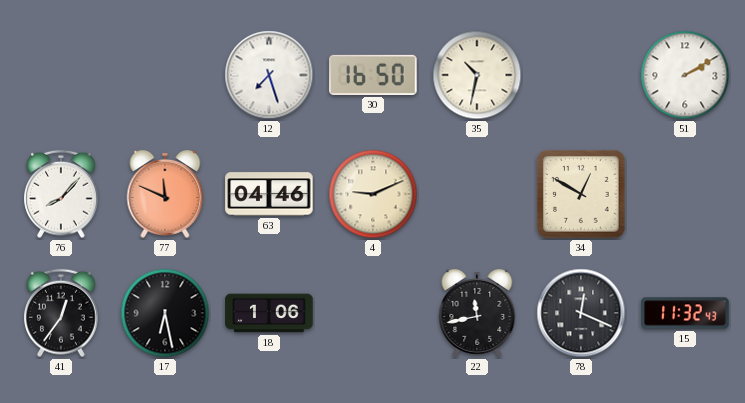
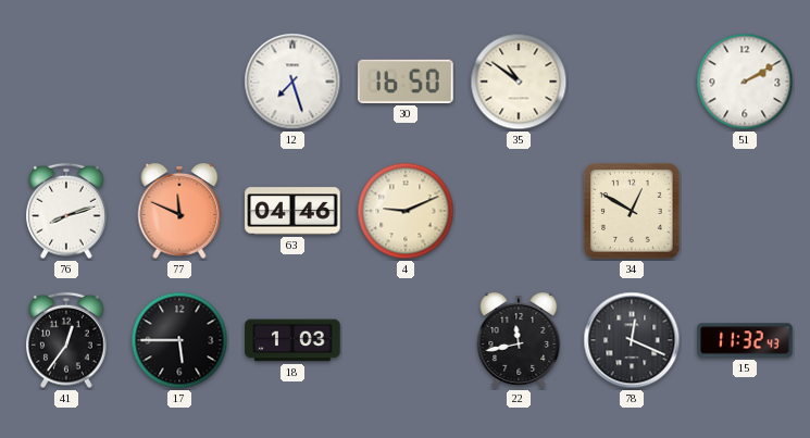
35: 10:32 -> 10:51
76: 8:07 -> 8:12
17: 6:28 -> 5:45
18: 1:06 -> 1:03
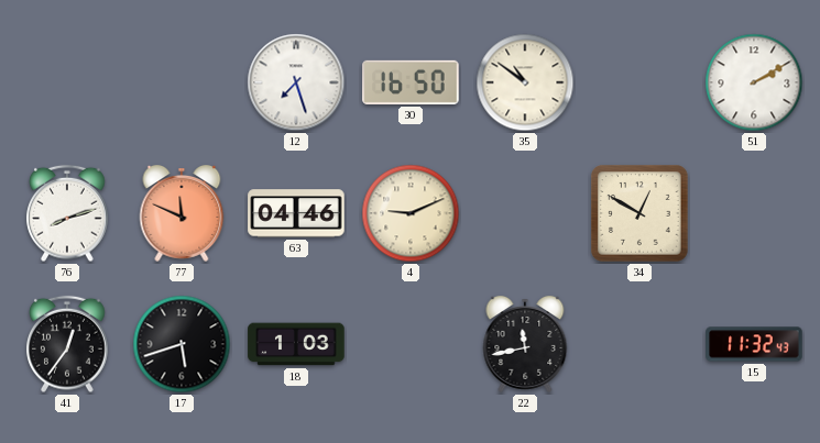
17: 5:45 -> 5:42
78: 12:19 -> none
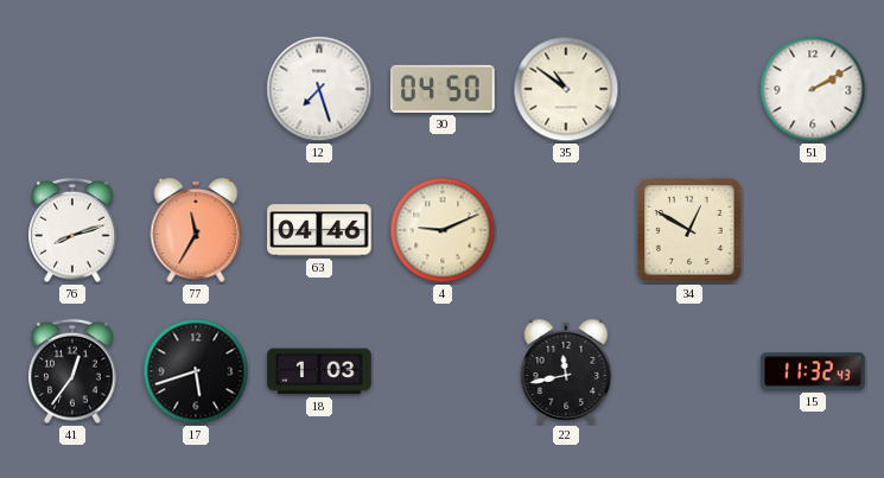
30: 16:50 -> 04:50
77: 11:49 -> 11:35
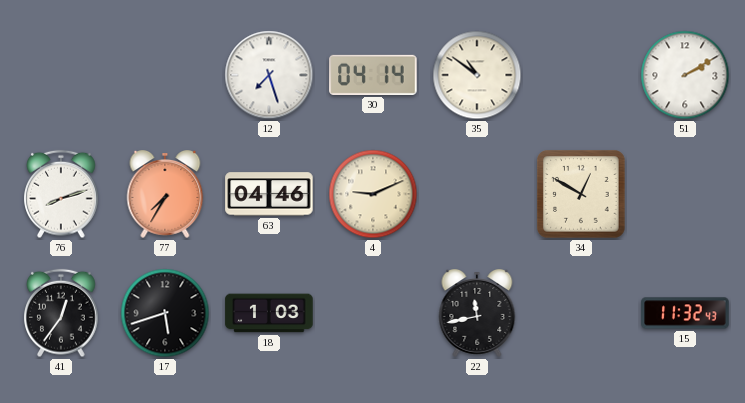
30: 04:50 -> 04:14
77: 11:35 -> 7:35
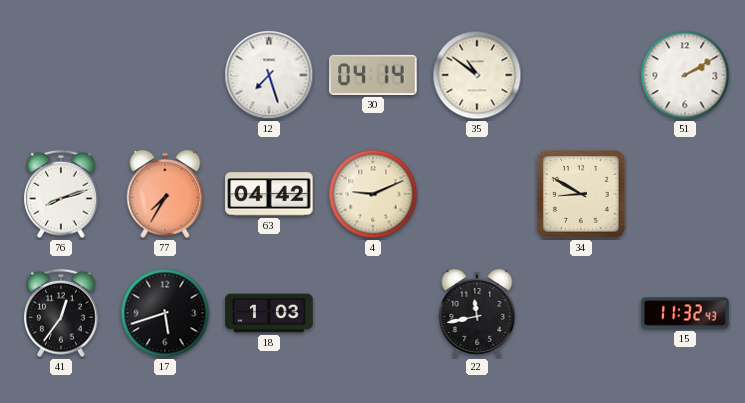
63: 04:46 -> 04:42
34: 12:50 -> 8:50
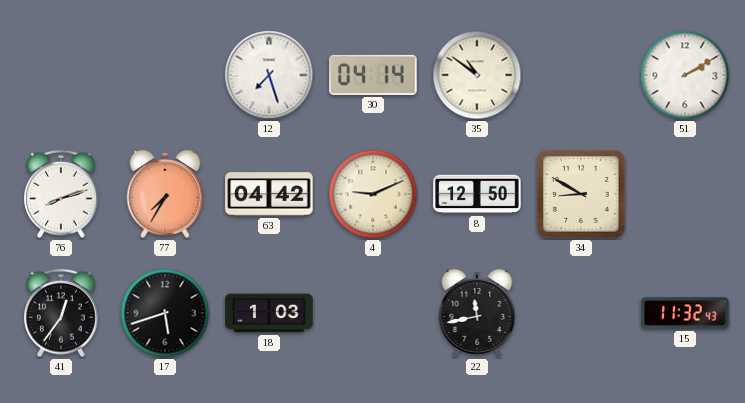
8: none -> 12:50
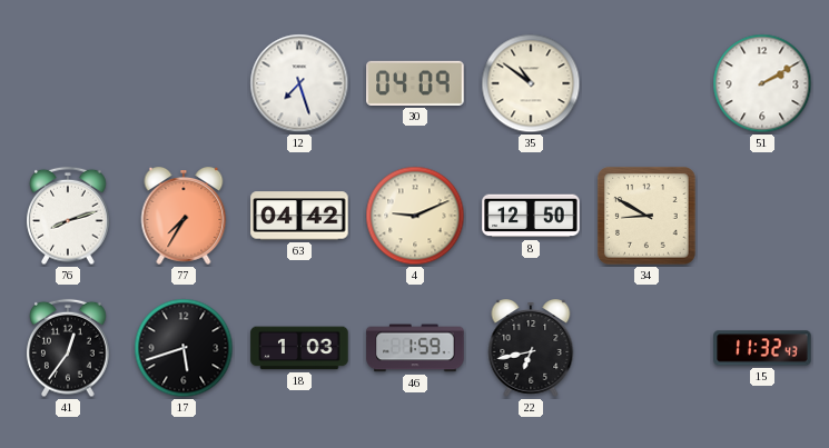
30: 04:14 -> 04:09
46: none -> 1:59
22: 11:43 -> 6:43
